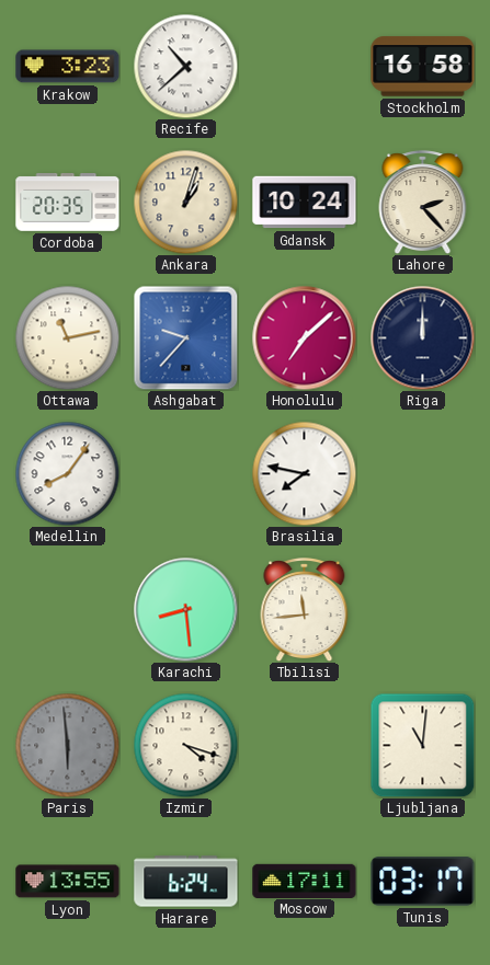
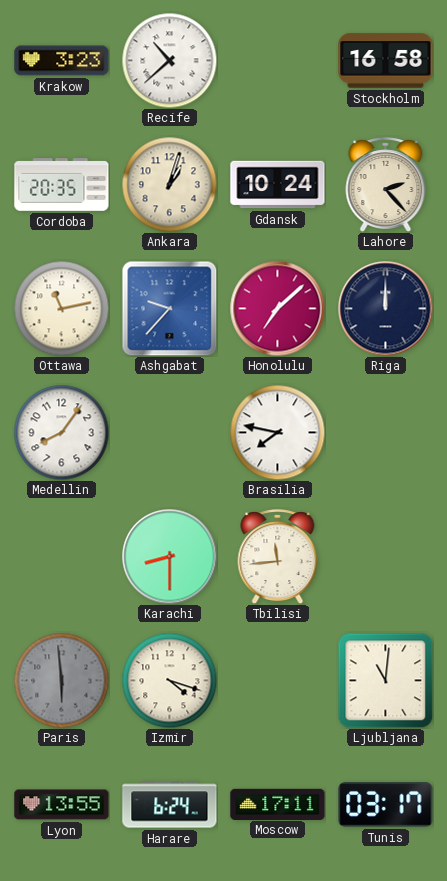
Karachi: 8:29 -> 8:30
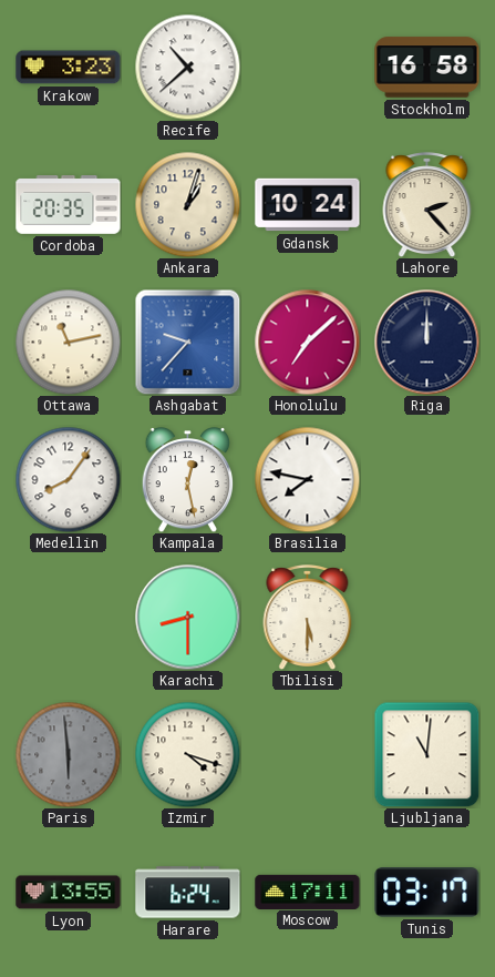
Kampala: none -> 12:28
Tbilisi: 11:44 -> 5:30
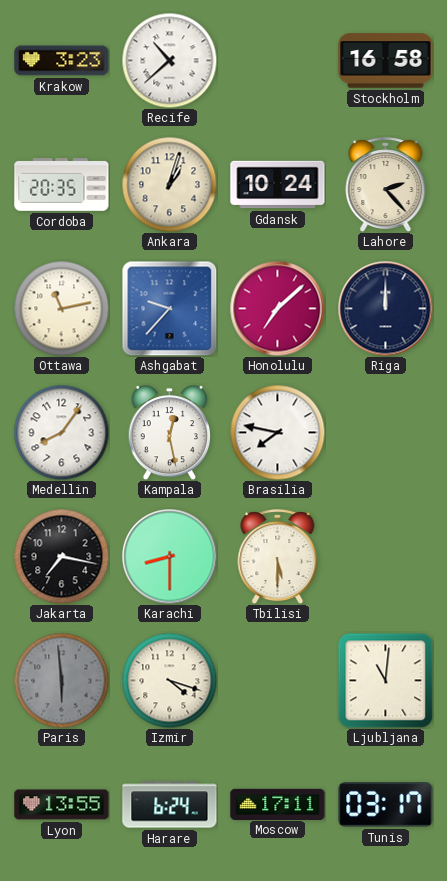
Jakarta: none -> 7:17
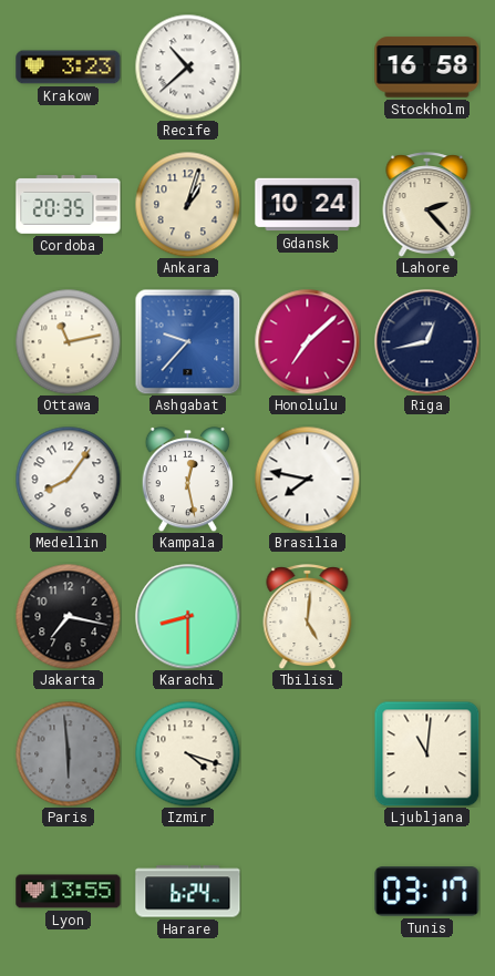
Riga: 12:00 -> 12:43
Tbilisi: 5:30 -> 5:01
Moscow: 17:11 -> none
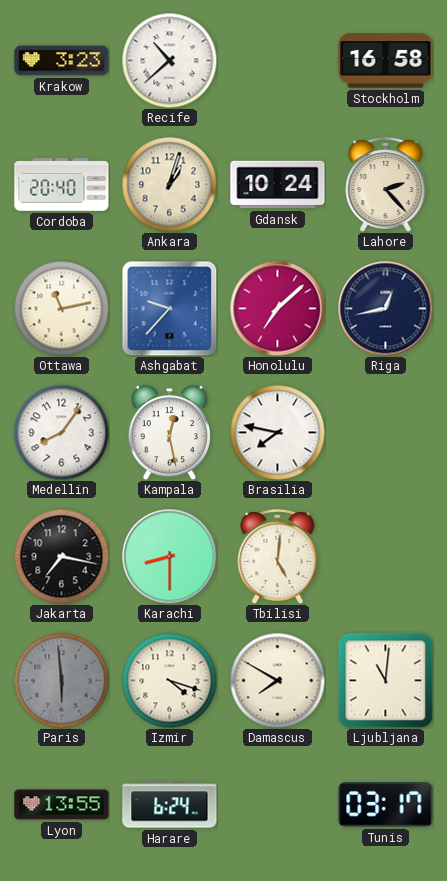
Cordoba: 20:35 -> 20:40
Damascus: none -> 7:50
